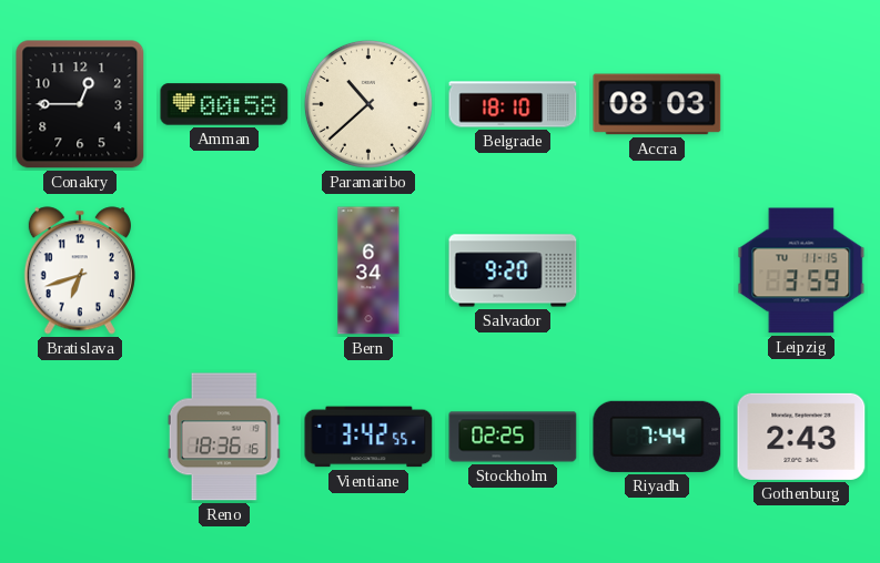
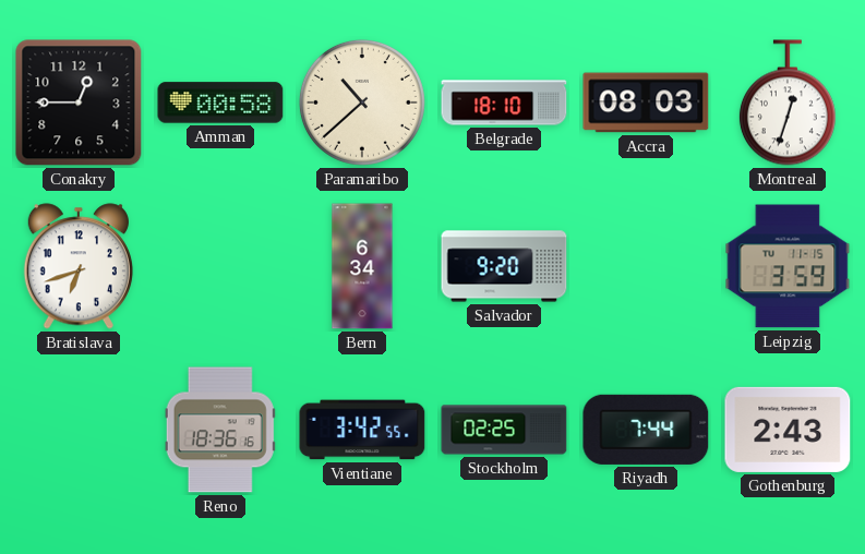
Montreal: none -> 12:33
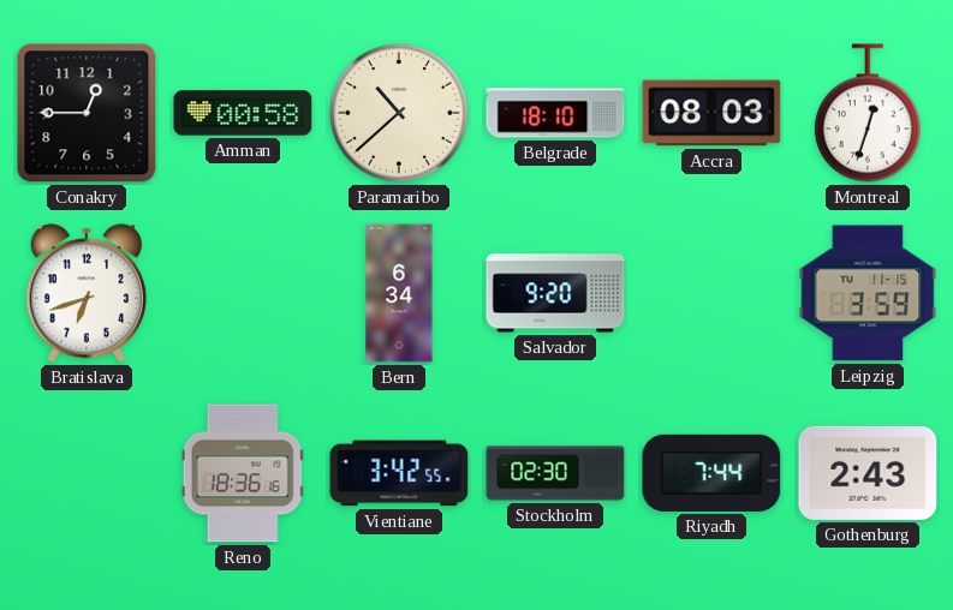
Stockholm: 02:25 -> 02:30
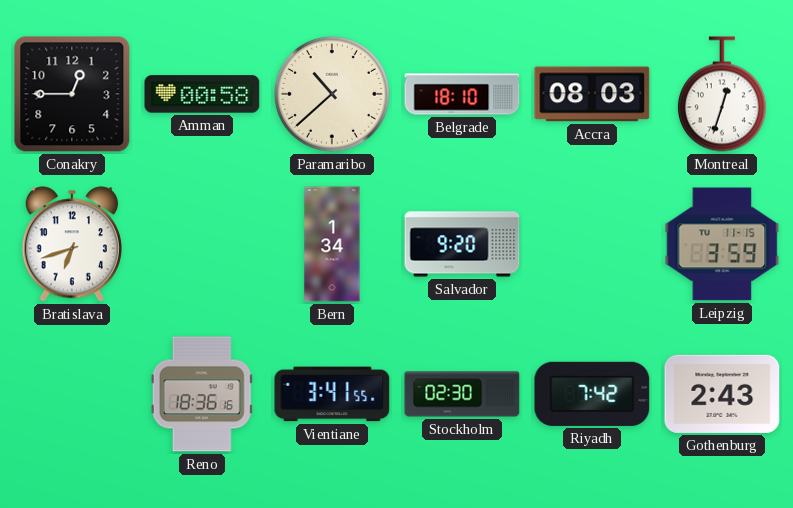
Bern: 6:34 -> 1:34
Vientiane: 3:42 -> 3:41
Riyadh: 7:44 -> 7:42
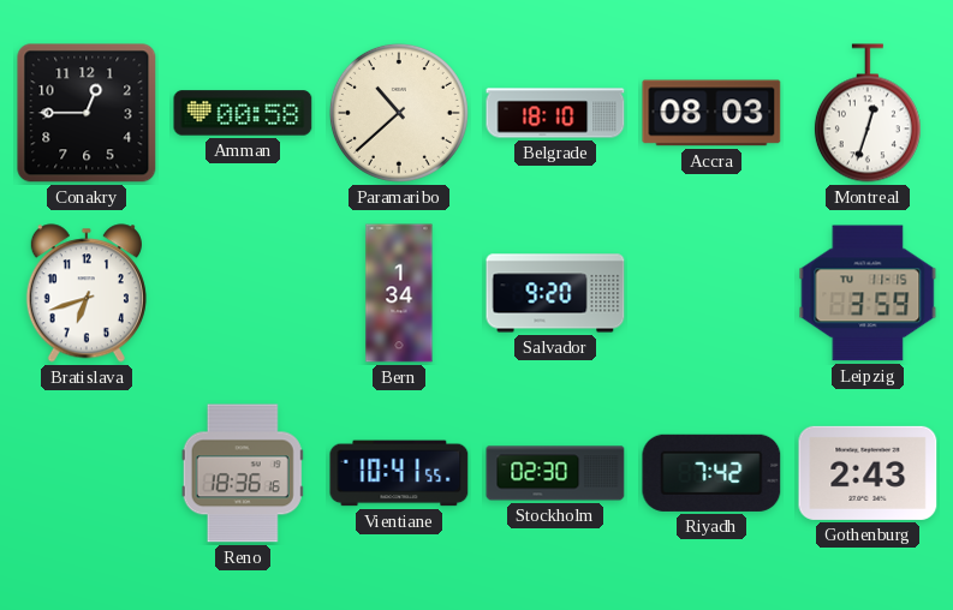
Vientiane: 3:41 -> 10:41
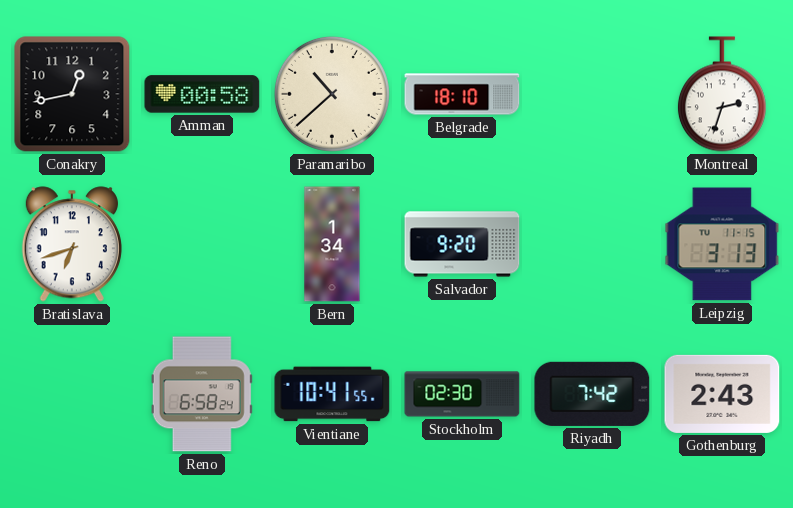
Conakry: 12:45 -> 12:43
Accra: 08:03 -> none
Montreal: 12:33 -> 2:33
Leipzig: 3:59 -> 3:13
Reno: 18:36 -> 6:58
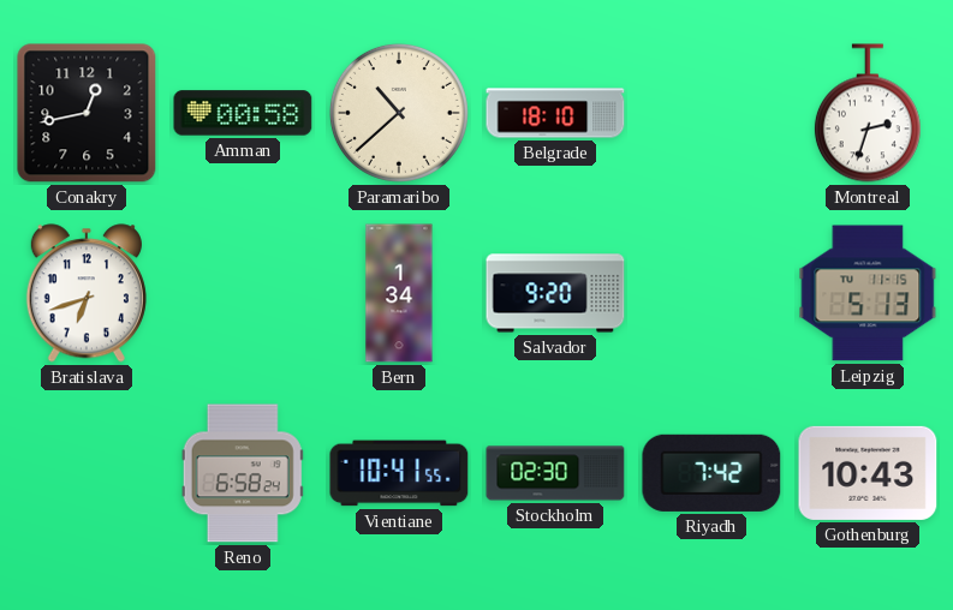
Leipzig: 3:13 -> 5:13
Gothenburg: 2:43 -> 10:43
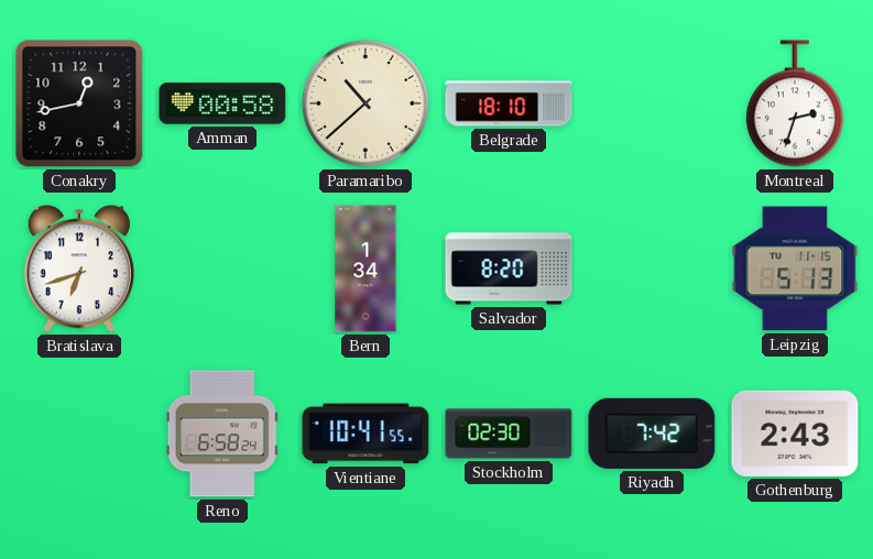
Salvador: 9:20 -> 8:20
Gothenburg: 10:43 -> 2:43
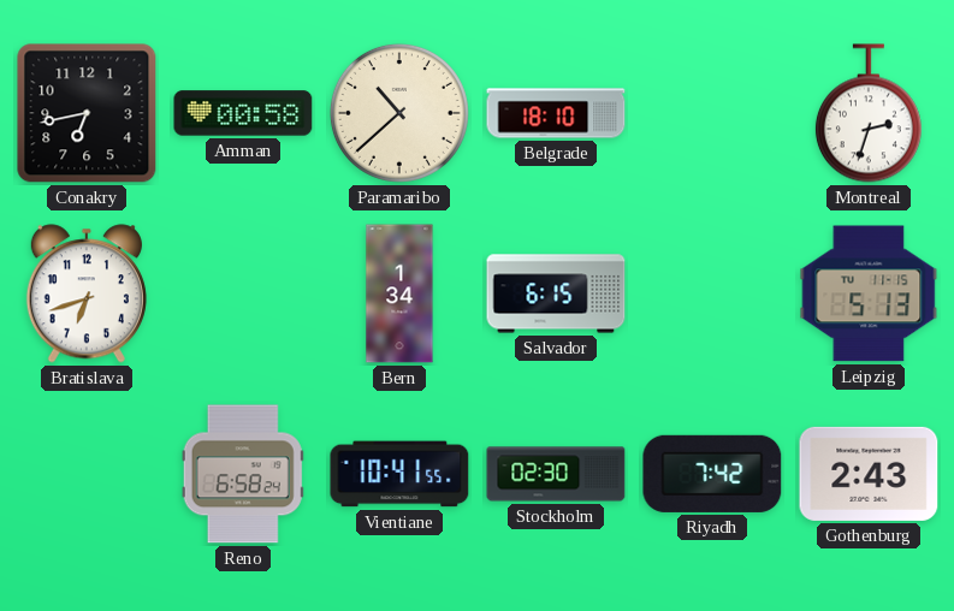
Conakry: 12:43 -> 6:43
Salvador: 8:20 -> 6:15
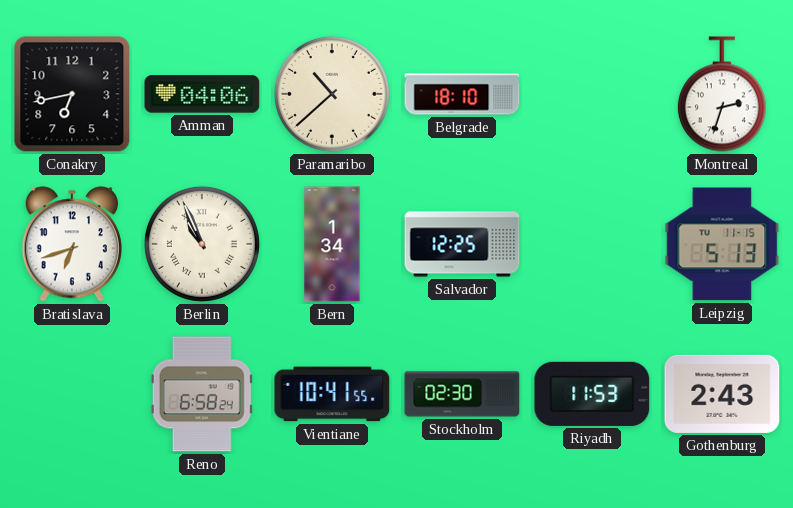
Amman: 00:58 -> 04:06
Berlin: none -> 10:56
Salvador: 6:15 -> 12:25
Riyadh: 7:42 -> 11:53
